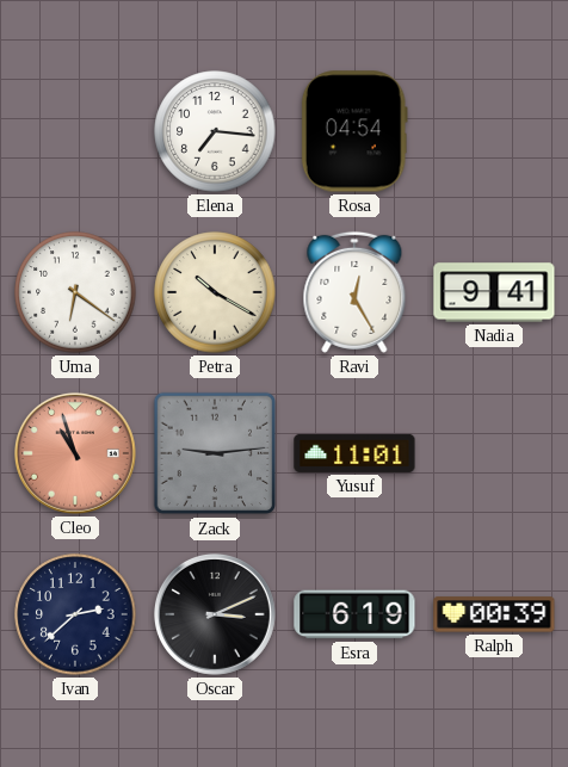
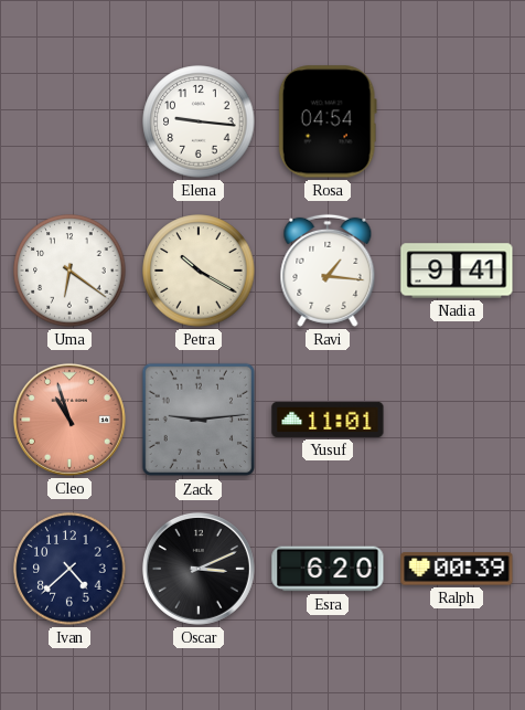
Elena: 7:16 -> 9:16
Ravi: 12:25 -> 1:16
Ivan: 2:38 -> 4:38
Esra: 6:19 -> 6:20
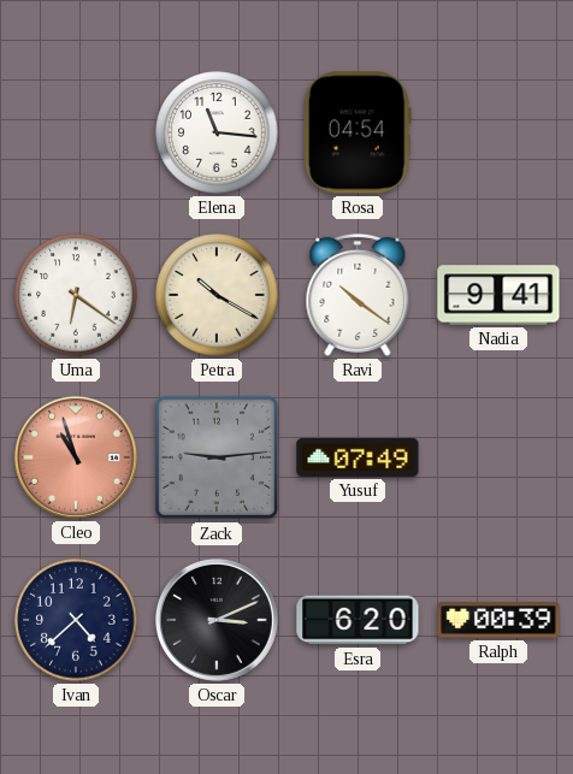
Elena: 9:16 -> 11:16
Ravi: 1:16 -> 10:21
Yusuf: 11:01 -> 07:49
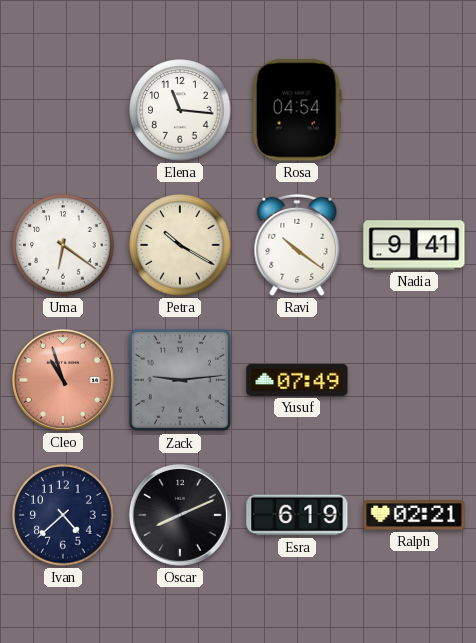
Oscar: 3:11 -> 8:11
Esra: 6:20 -> 6:19
Ralph: 00:39 -> 02:21
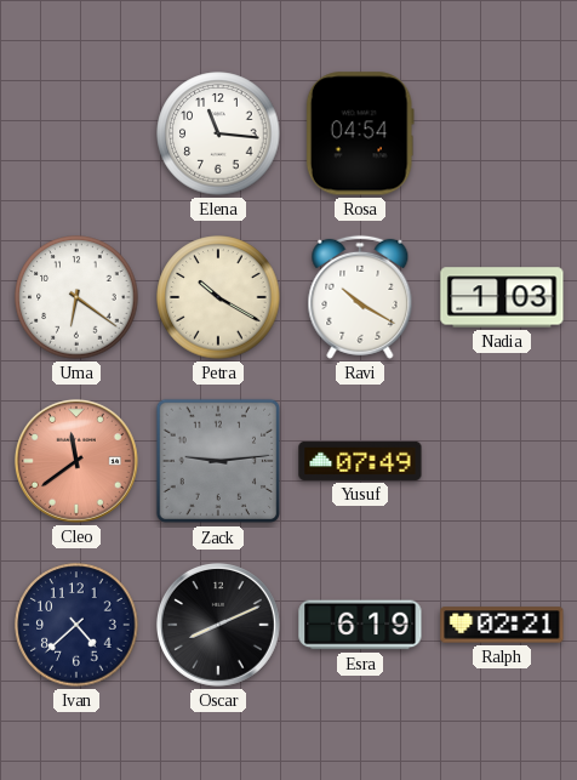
Ravi: 10:21 -> 10:20
Nadia: 9:41 -> 1:03
Cleo: 10:57 -> 11:39
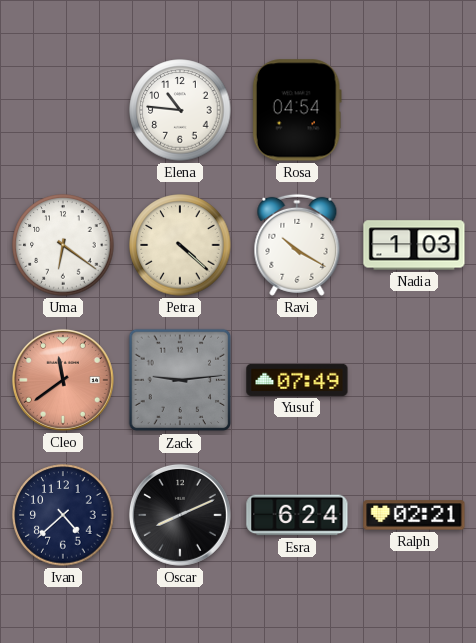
Elena: 11:16 -> 10:46
Petra: 10:20 -> 4:22
Esra: 6:19 -> 6:24
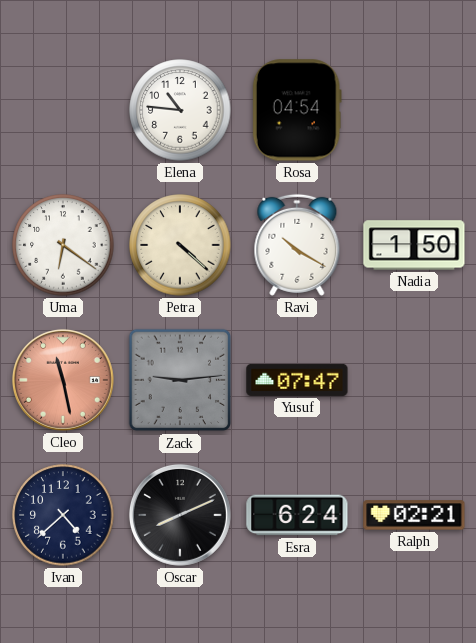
Nadia: 1:03 -> 1:50
Cleo: 11:39 -> 11:28
Yusuf: 07:49 -> 07:47
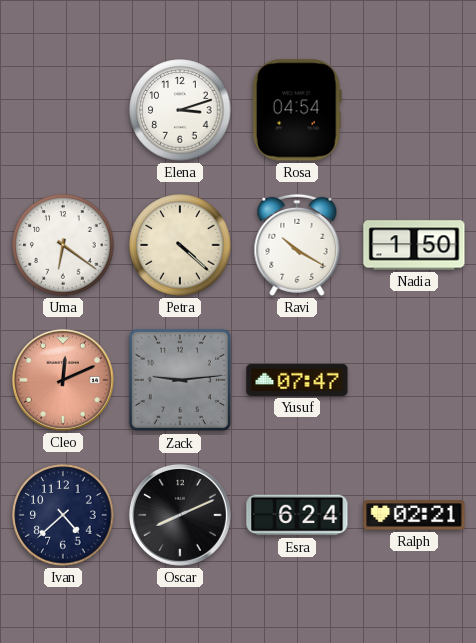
Elena: 10:46 -> 3:12
Cleo: 11:28 -> 12:11
